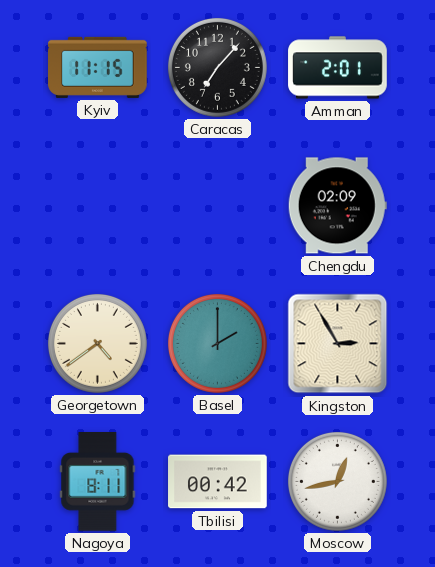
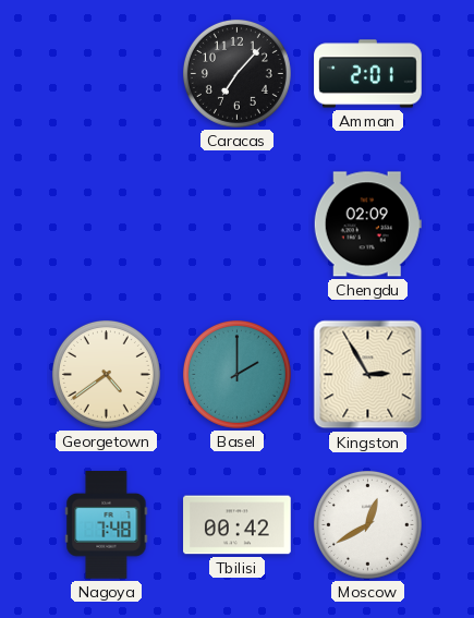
Kyiv: 11:15 -> none
Nagoya: 8:11 -> 7:48
Moscow: 12:43 -> 12:40
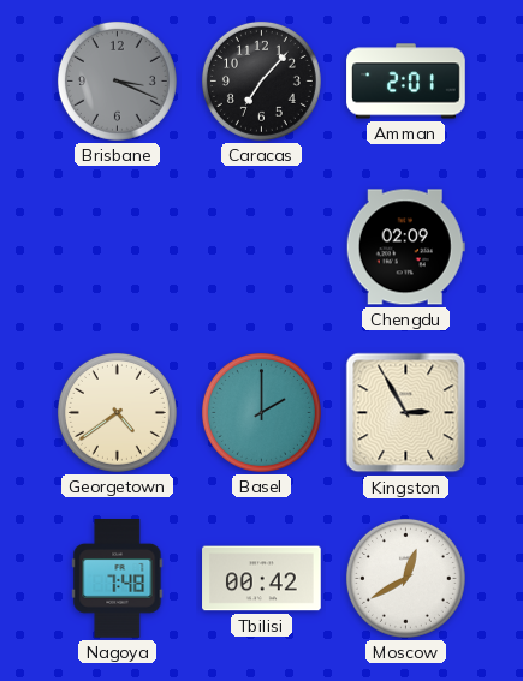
Brisbane: none -> 3:19
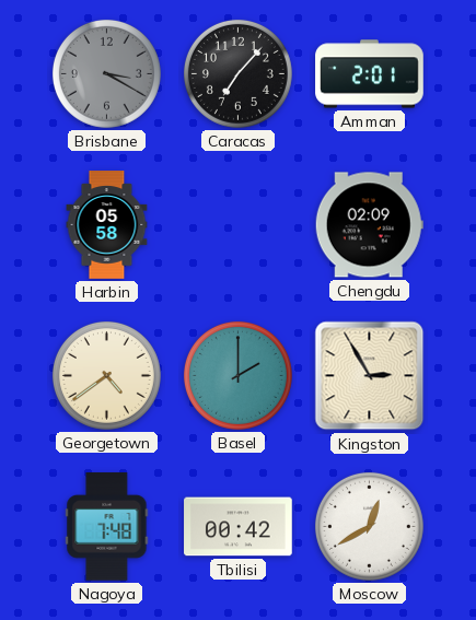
Brisbane: 3:19 -> 3:20
Harbin: none -> 05:58
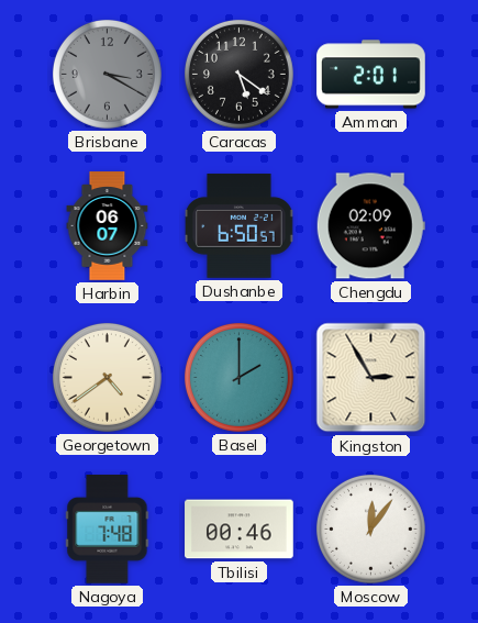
Caracas: 7:07 -> 5:21
Harbin: 05:58 -> 06:07
Dushanbe: none -> 6:50
Tbilisi: 00:42 -> 00:46
Moscow: 12:40 -> 12:06
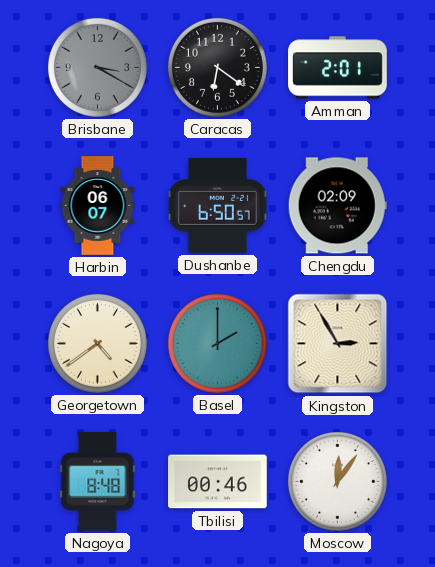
Caracas: 5:21 -> 6:21
Nagoya: 7:48 -> 8:48
